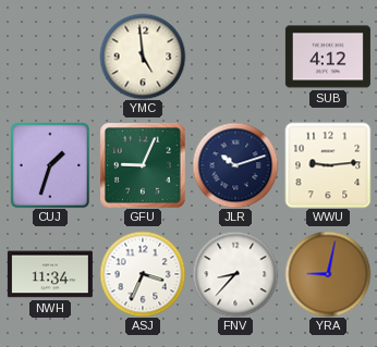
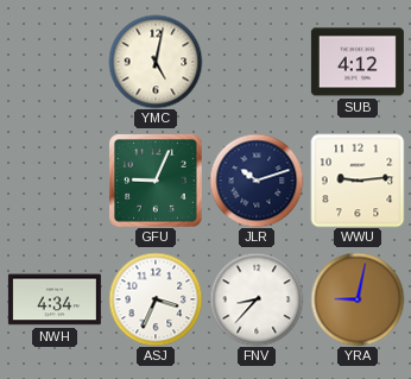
YMC: 4:59 -> 5:02
CUJ: 1:33 -> none
NWH: 11:34 -> 4:34
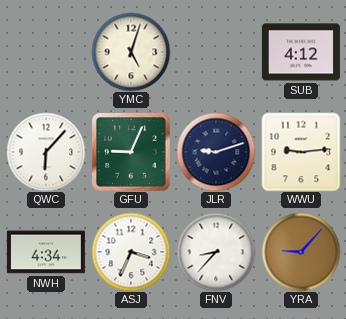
YMC: 5:02 -> 5:03
QWC: none -> 6:07
JLR: 10:12 -> 9:12
YRA: 9:02 -> 9:07
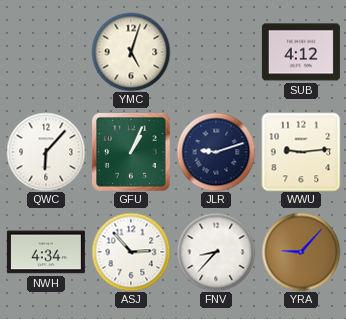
GFU: 9:04 -> 1:04
ASJ: 3:34 -> 2:53
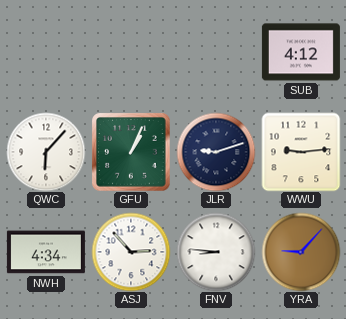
YMC: 5:03 -> none
FNV: 8:37 -> 8:46
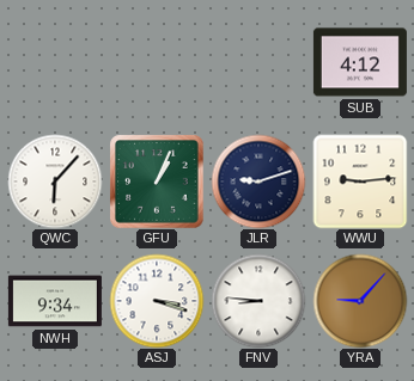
NWH: 4:34 -> 9:34
ASJ: 2:53 -> 3:18
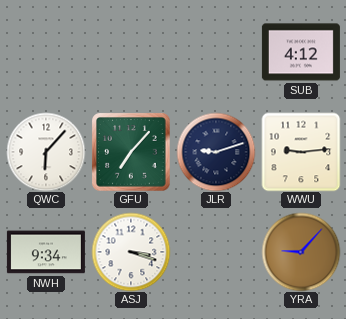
GFU: 1:04 -> 7:07
FNV: 8:46 -> none
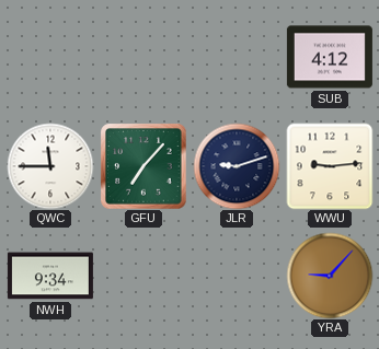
QWC: 6:07 -> 11:45
ASJ: 3:18 -> none
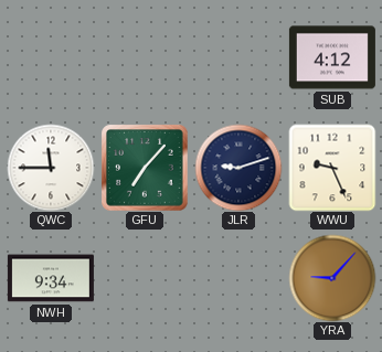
WWU: 9:14 -> 9:26
